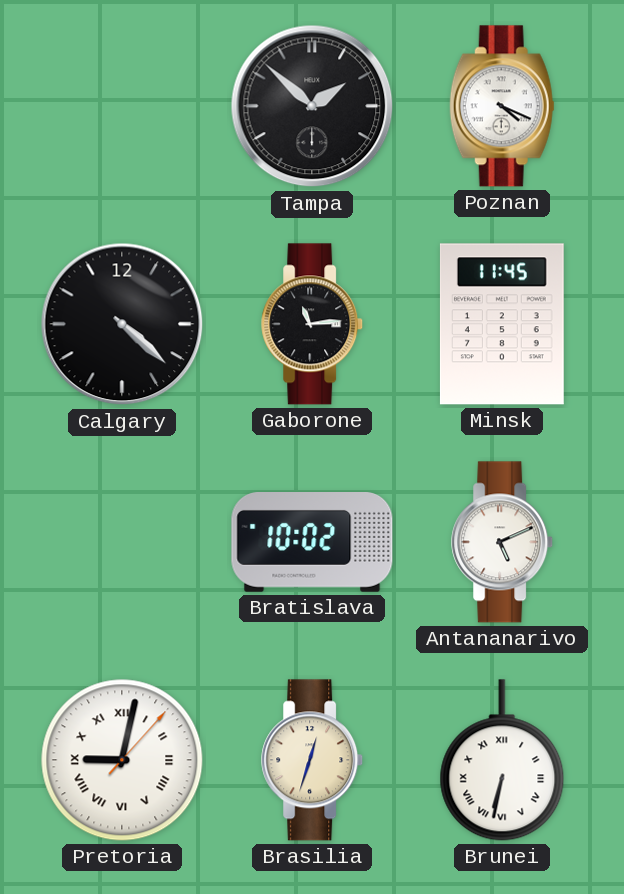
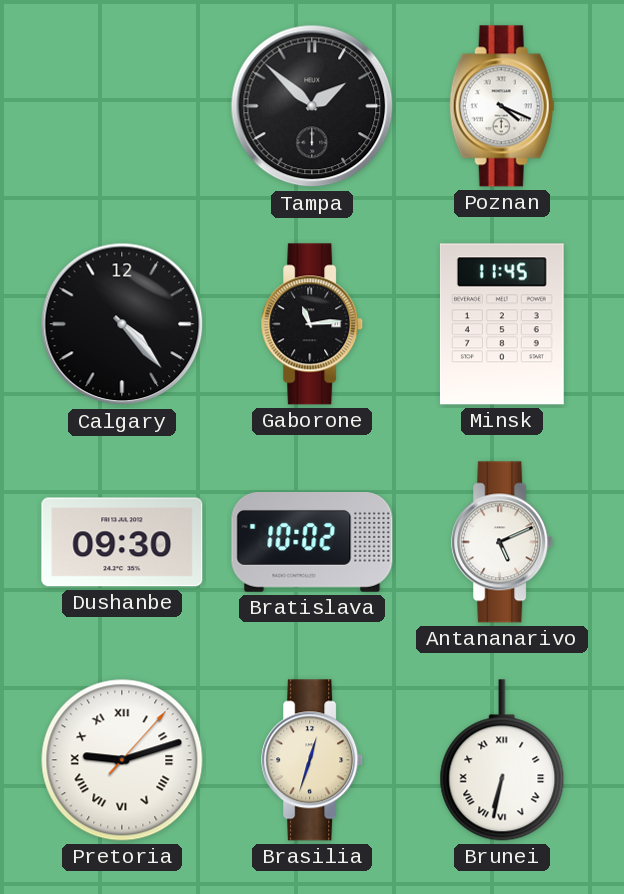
Calgary: 4:22 -> 4:23
Dushanbe: none -> 09:30
Pretoria: 9:02 -> 9:12
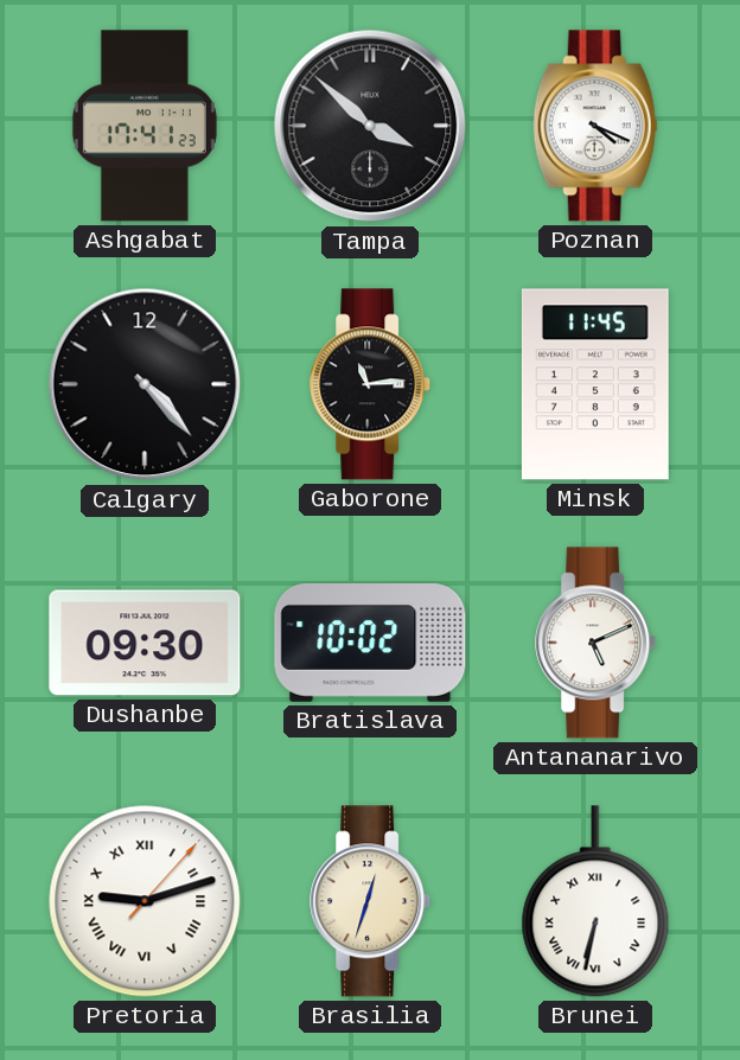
Ashgabat: none -> 17:41
Tampa: 1:52 -> 3:52
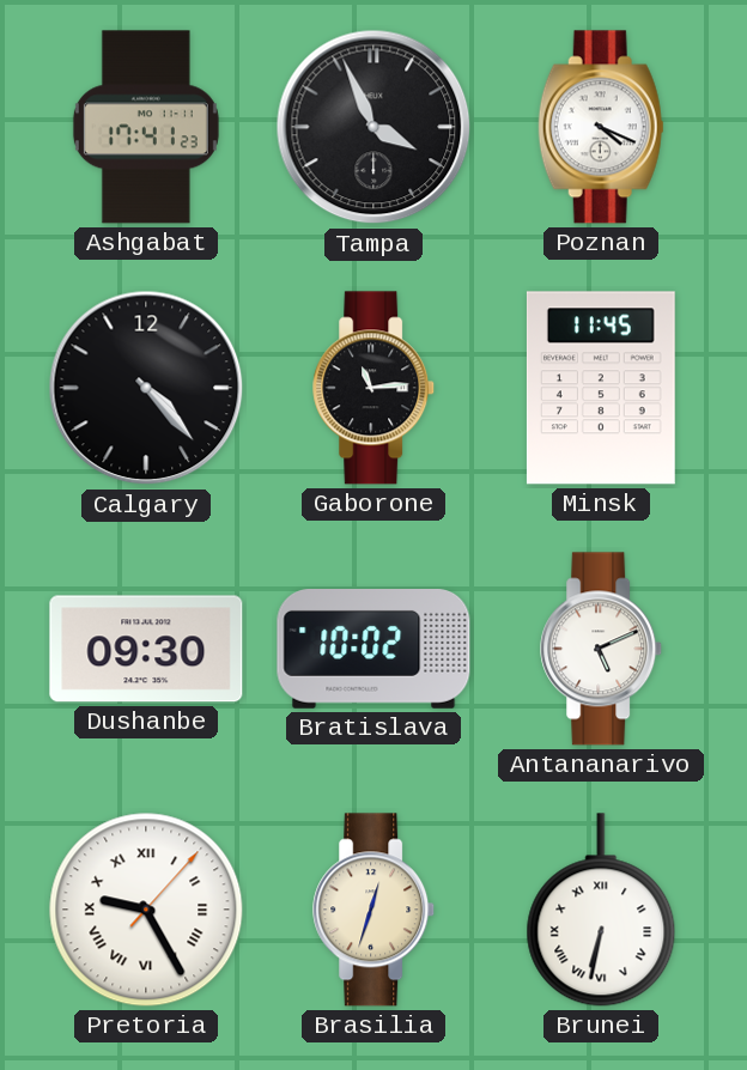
Tampa: 3:52 -> 3:56
Pretoria: 9:12 -> 9:25
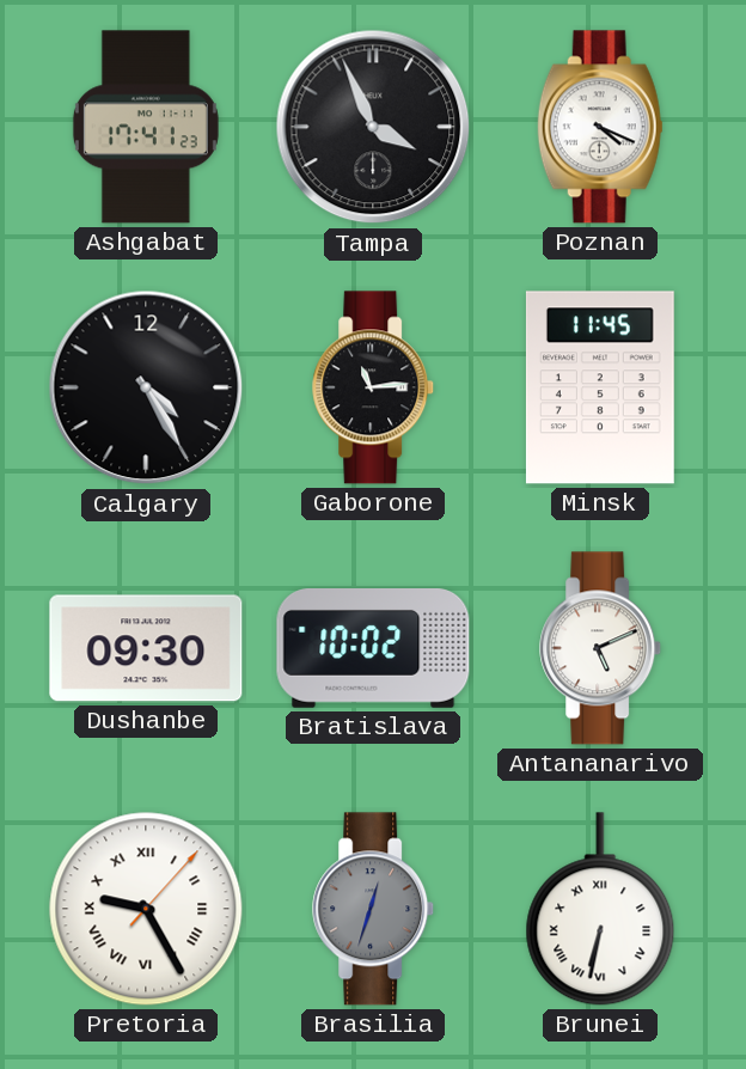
Calgary: 4:23 -> 4:25
Brasilia dial: cream -> grey
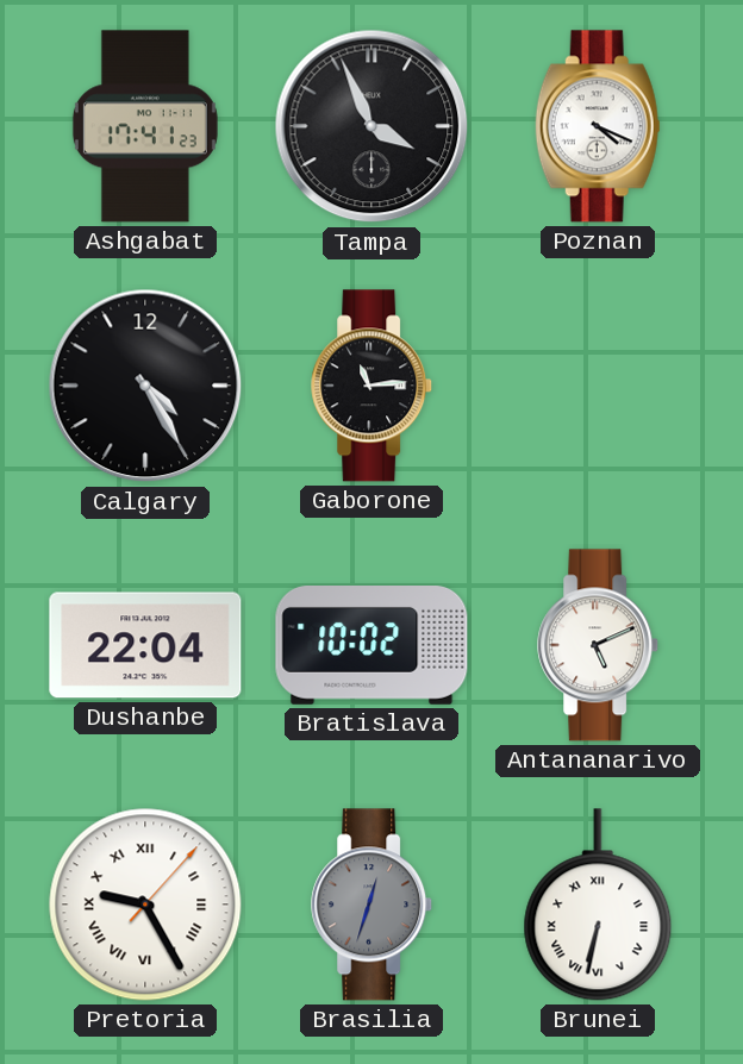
Minsk: 11:45 -> none
Dushanbe: 09:30 -> 22:04
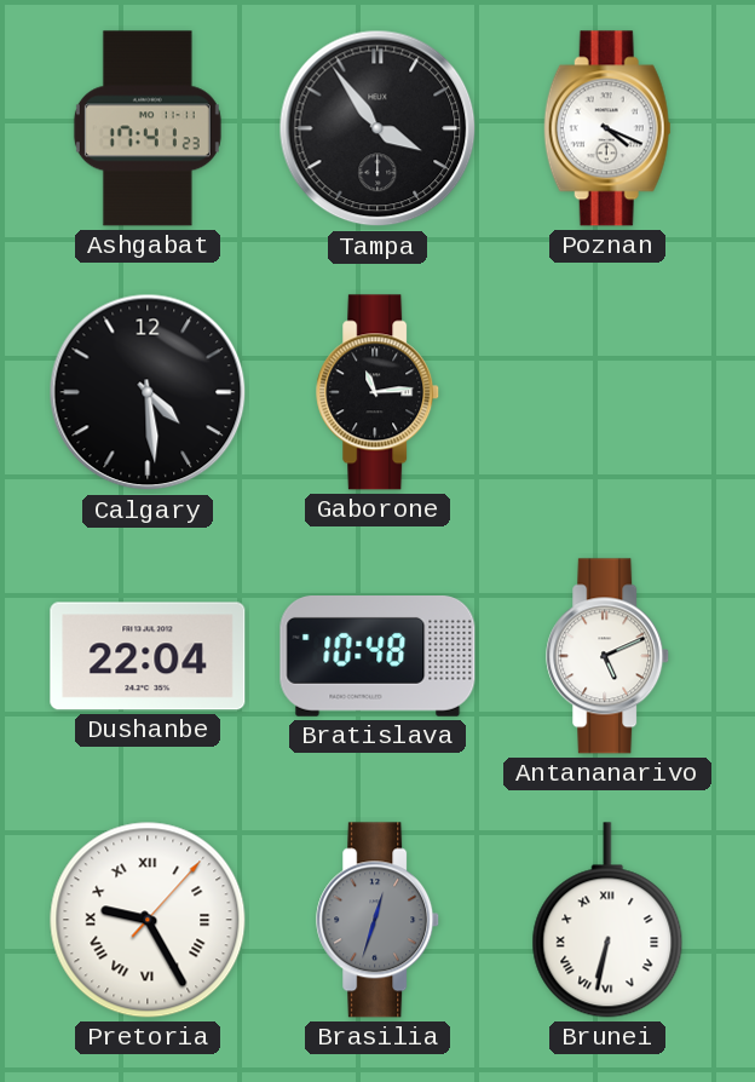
Tampa: 3:56 -> 3:54
Calgary: 4:25 -> 4:29
Bratislava: 10:02 -> 10:48
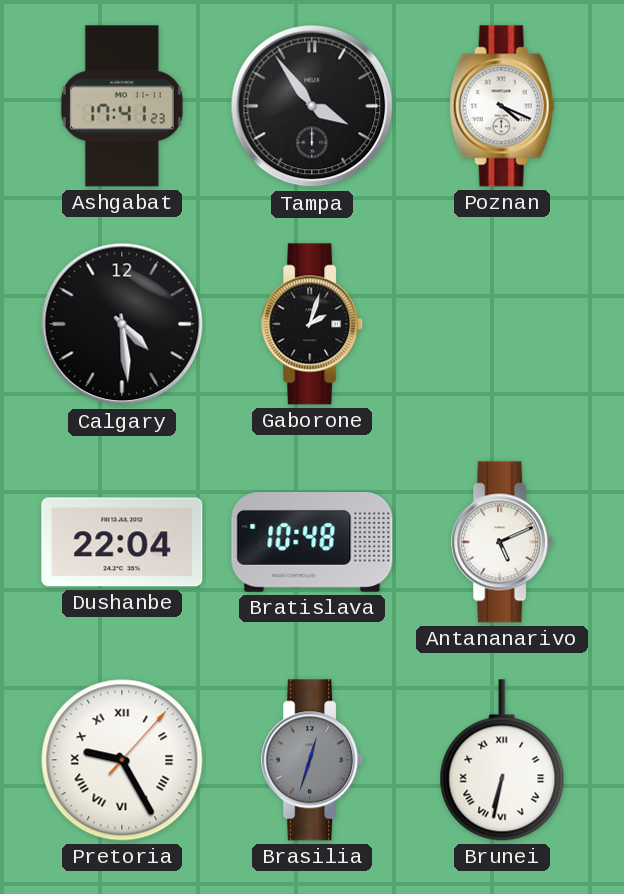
Gaborone: 11:14 -> 2:03
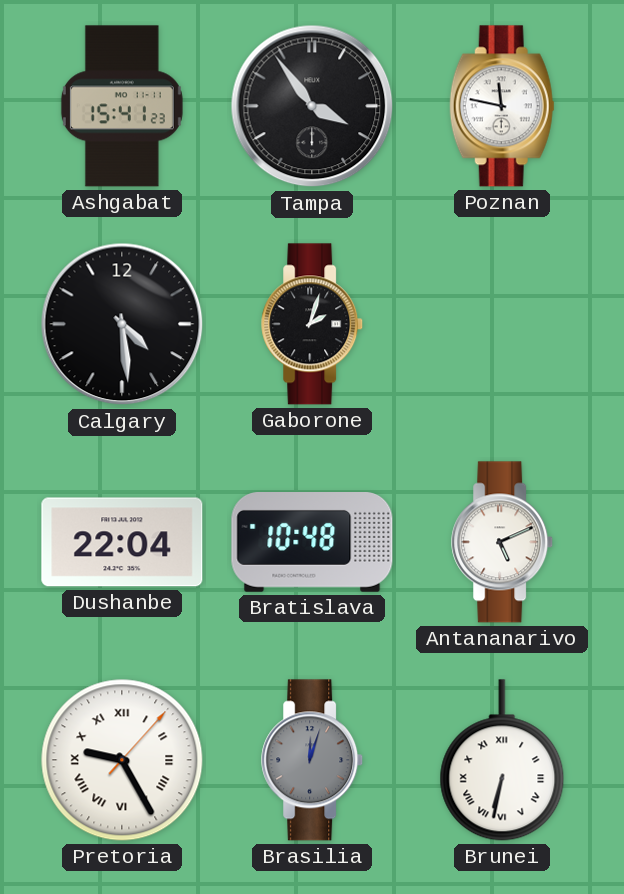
Ashgabat: 17:41 -> 15:41
Poznan: 4:19 -> 11:47
Brasilia: 12:33 -> 12:03
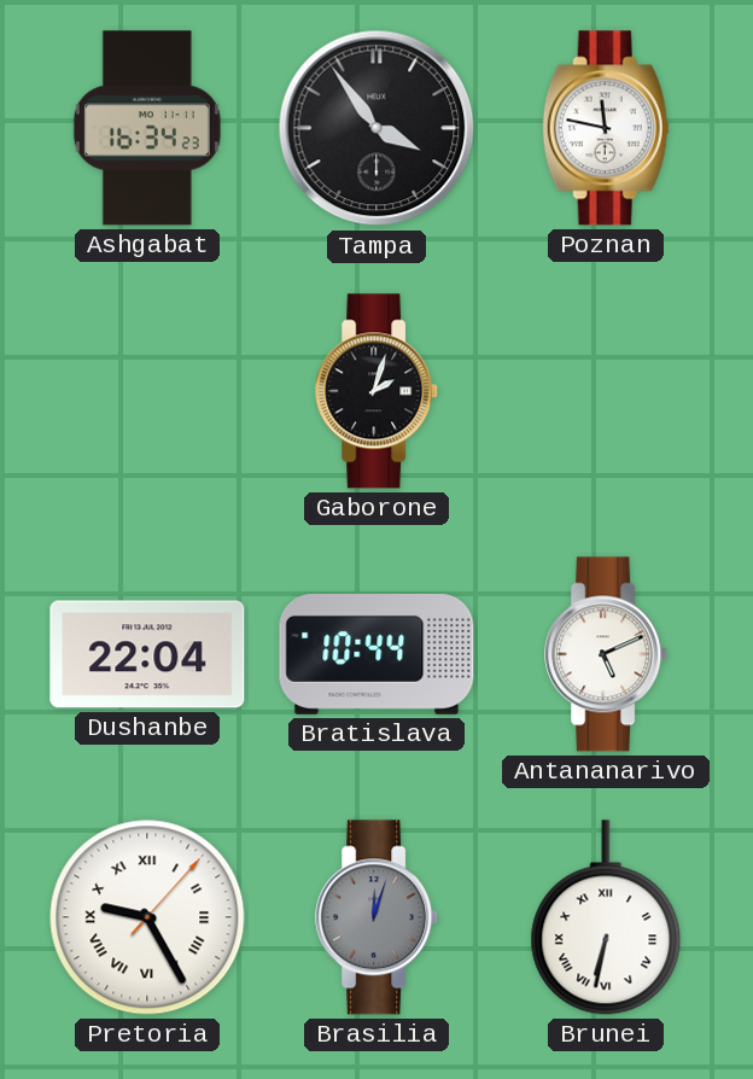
Ashgabat: 15:41 -> 16:34
Calgary: 4:29 -> none
Bratislava: 10:48 -> 10:44
